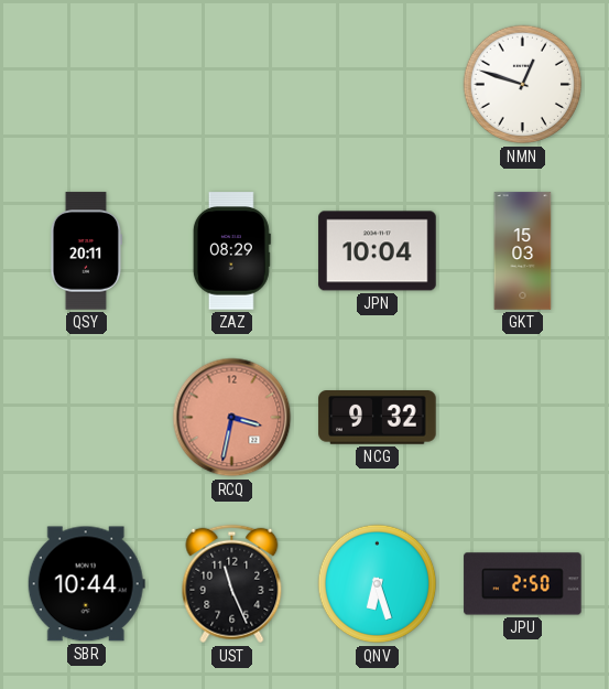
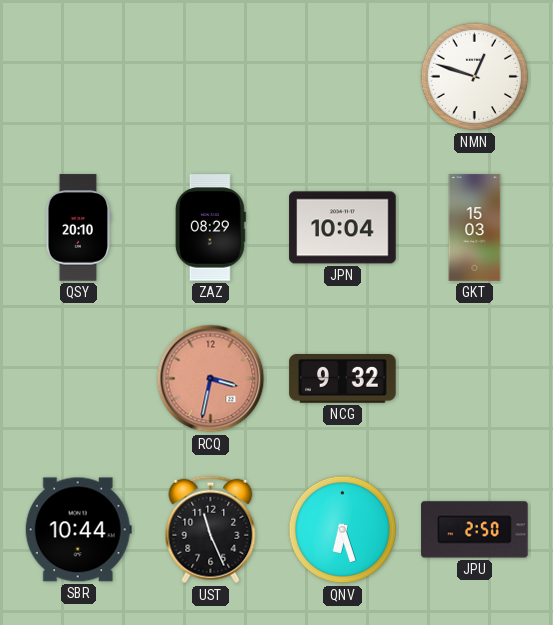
QSY: 20:11 -> 20:10
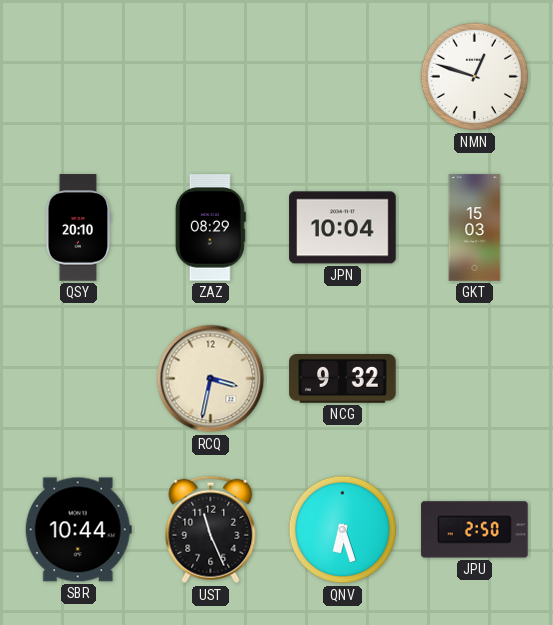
RCQ dial: salmon -> cream
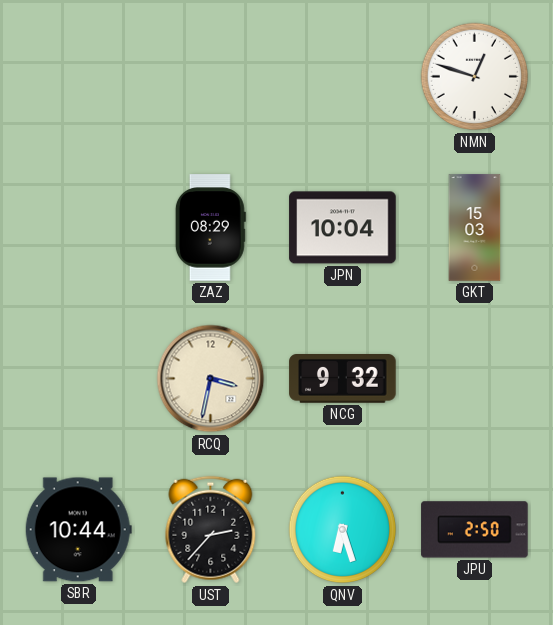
QSY: 20:10 -> none
UST: 11:26 -> 2:37
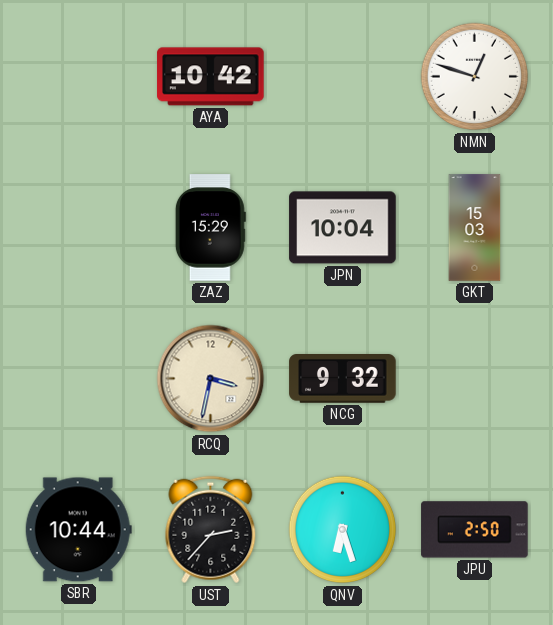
AYA: none -> 10:42
ZAZ: 08:29 -> 15:29
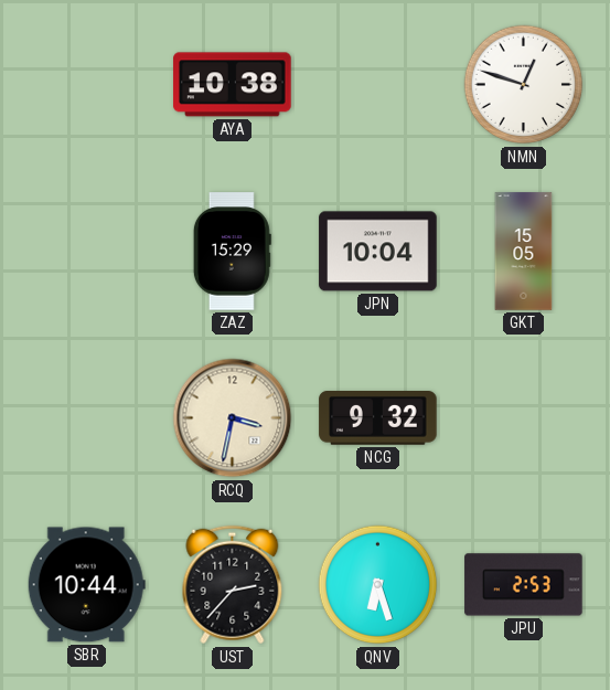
AYA: 10:42 -> 10:38
GKT: 15:03 -> 15:05
JPU: 2:50 -> 2:53
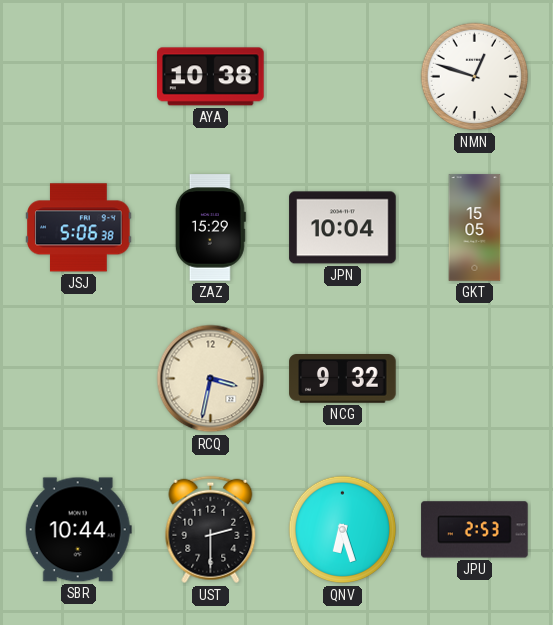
JSJ: none -> 5:06
UST: 2:37 -> 2:30
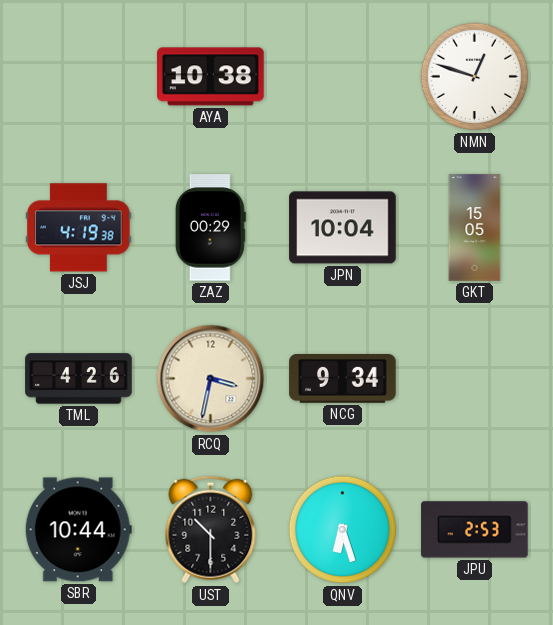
JSJ: 5:06 -> 4:19
ZAZ: 15:29 -> 00:29
TML: none -> 4:26
NCG: 9:32 -> 9:34
UST: 2:30 -> 10:30
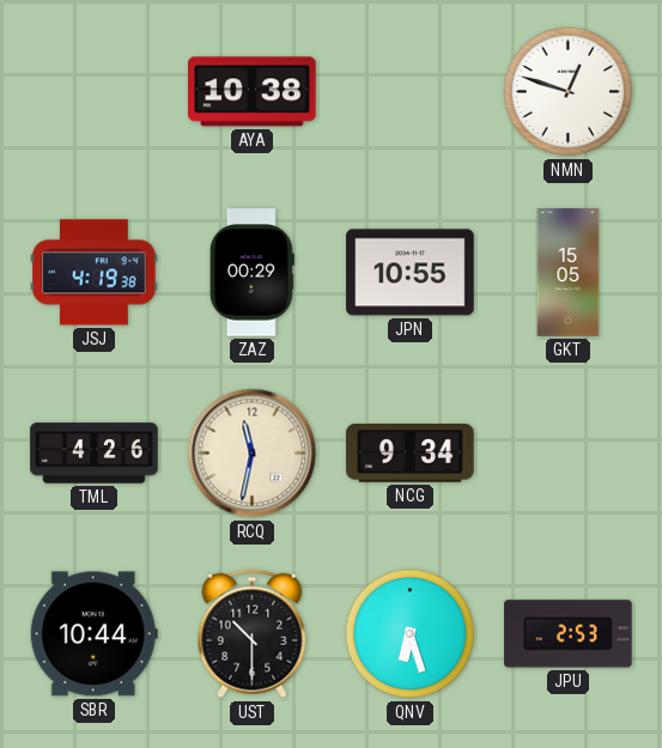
JPN: 10:04 -> 10:55
RCQ: 3:32 -> 11:32
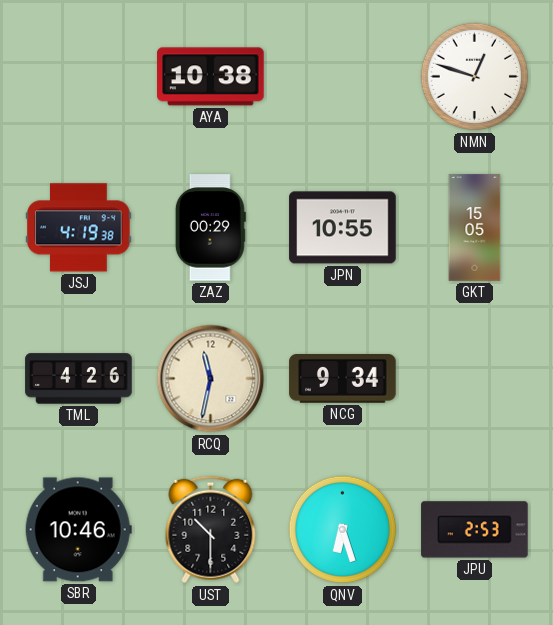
SBR: 10:44 -> 10:46
